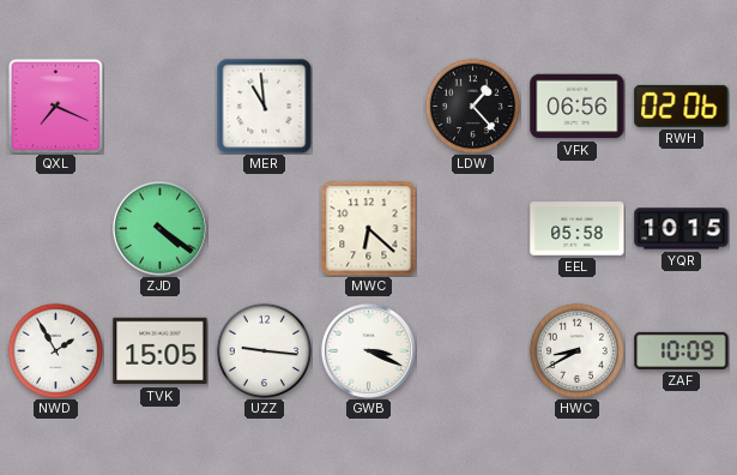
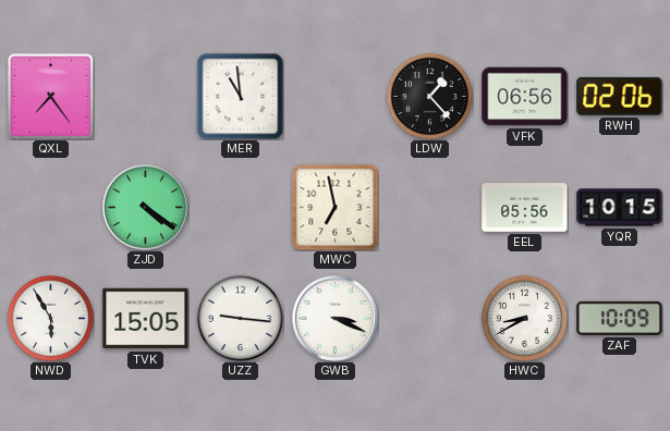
QXL: 7:19 -> 7:24
MWC: 6:22 -> 6:58
EEL: 05:58 -> 05:56
NWD: 1:55 -> 5:55
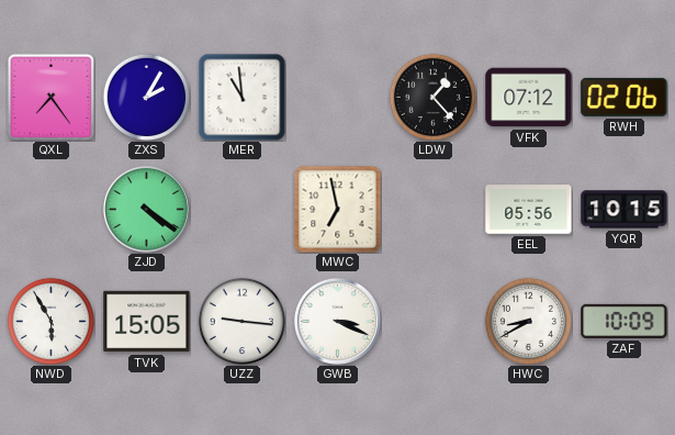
ZXS: none -> 2:05
VFK: 06:56 -> 07:12
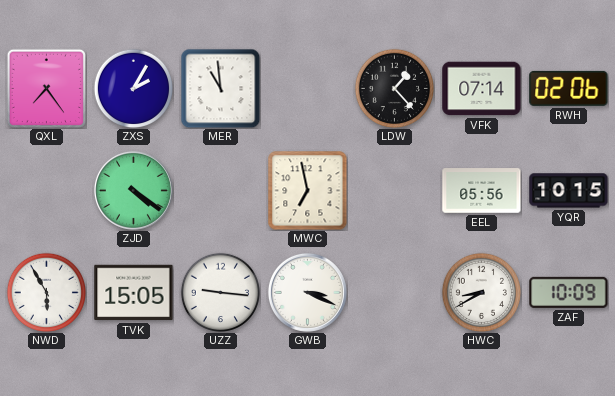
VFK: 07:12 -> 07:14
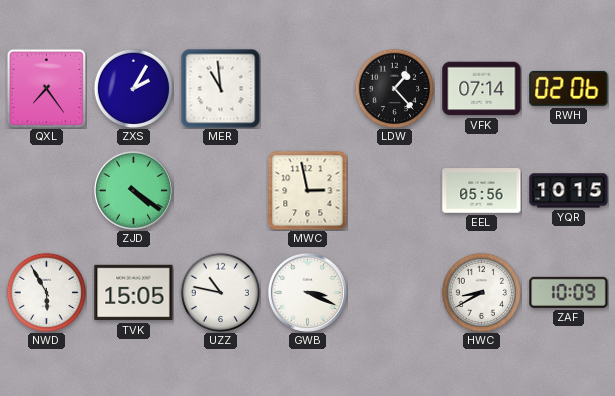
MWC: 6:58 -> 2:58
UZZ: 9:16 -> 10:47
